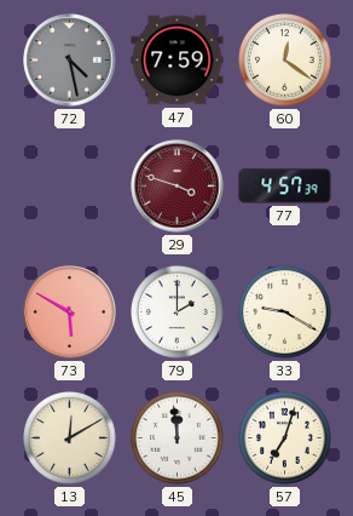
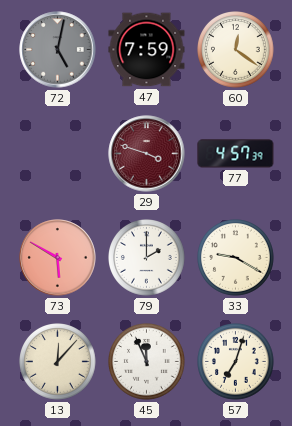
72: 4:28 -> 5:02
13: 12:10 -> 12:07
45: 11:59 -> 11:56
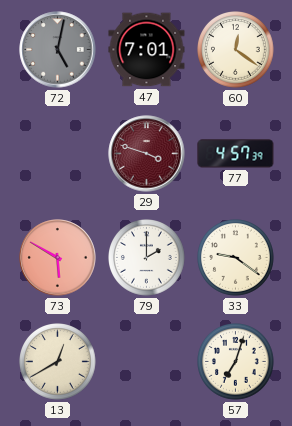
47: 7:59 -> 7:01
33: 9:20 -> 9:21
13: 12:07 -> 12:40
45: 11:56 -> none
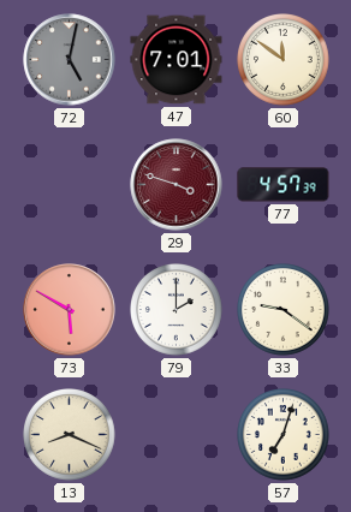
60: 12:21 -> 11:51
13: 12:40 -> 8:19
